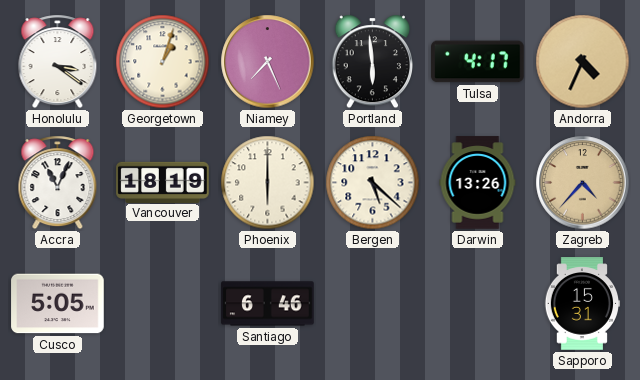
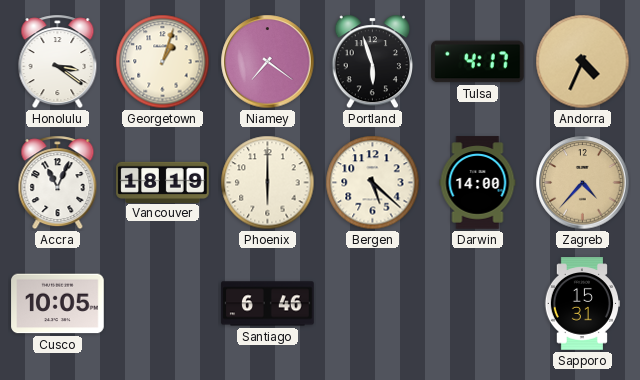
Niamey: 7:26 -> 7:21
Portland: 5:59 -> 5:57
Darwin: 13:26 -> 14:00
Cusco: 5:05 -> 10:05
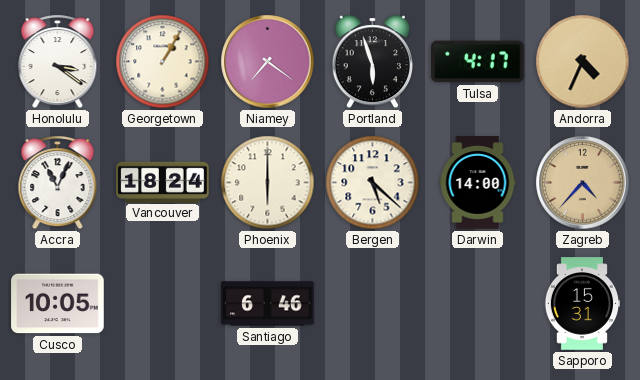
Georgetown: 1:03 -> 1:05
Vancouver: 18:19 -> 18:24
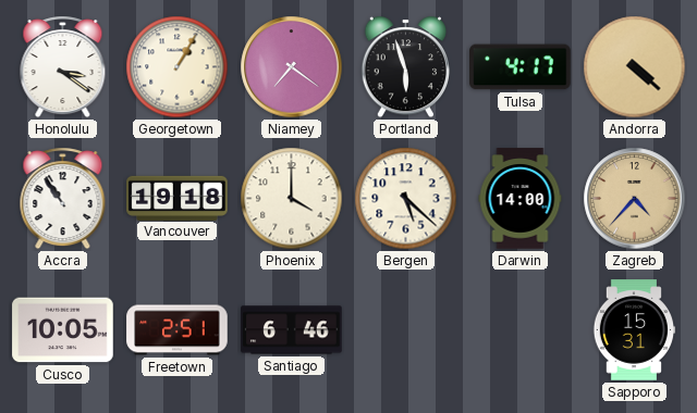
Andorra: 4:34 -> 4:22
Accra: 11:04 -> 10:54
Vancouver: 18:24 -> 19:18
Phoenix: 6:00 -> 4:00
Freetown: none -> 2:51
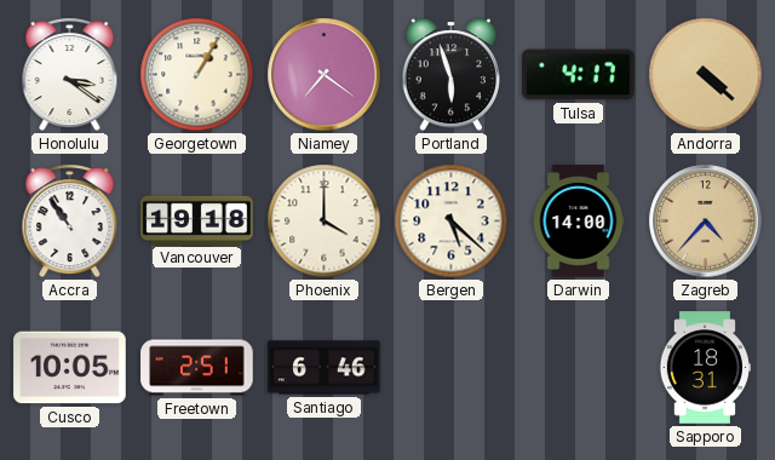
Sapporo: 15:31 -> 18:31
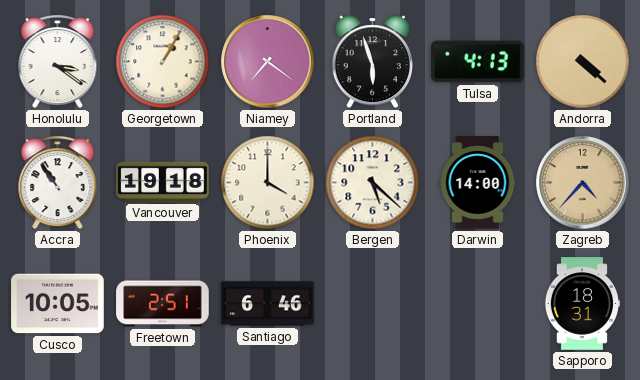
Tulsa: 4:17 -> 4:13
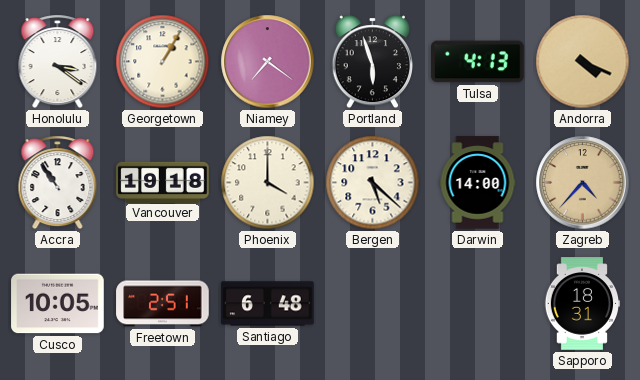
Andorra: 4:22 -> 4:19
Santiago: 6:46 -> 6:48
